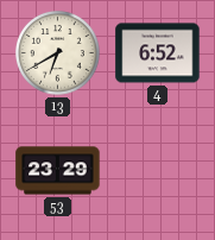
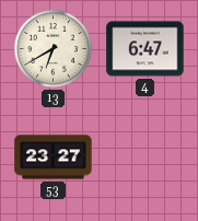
4: 6:52 -> 6:47
53: 23:29 -> 23:27
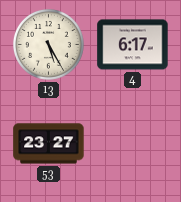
13: 6:40 -> 5:25
4: 6:47 -> 6:17
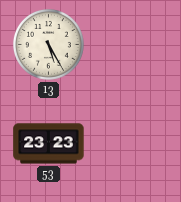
4: 6:17 -> none
53: 23:27 -> 23:23
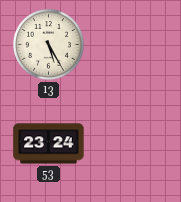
53: 23:23 -> 23:24
